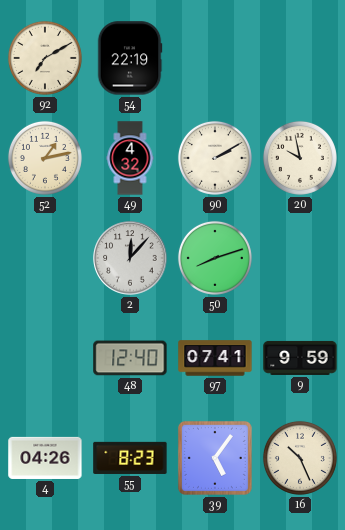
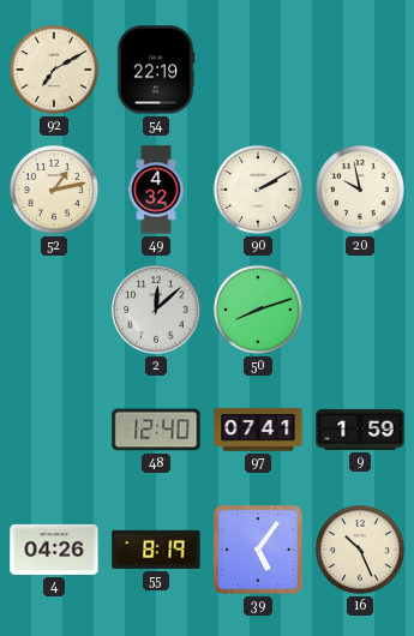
2: 12:07 -> 12:08
9: 9:59 -> 1:59
55: 8:23 -> 8:19
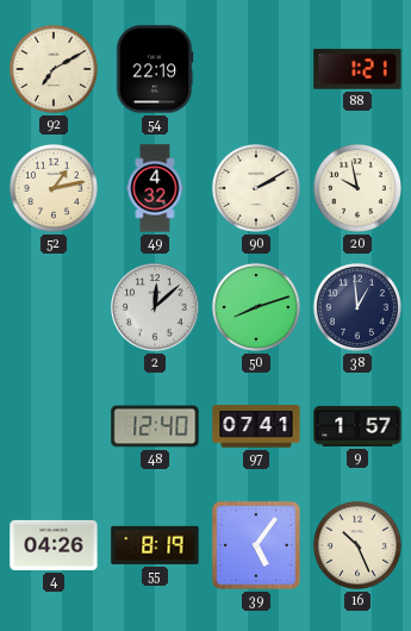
88: none -> 1:21
38: none -> 12:59
9: 1:59 -> 1:57
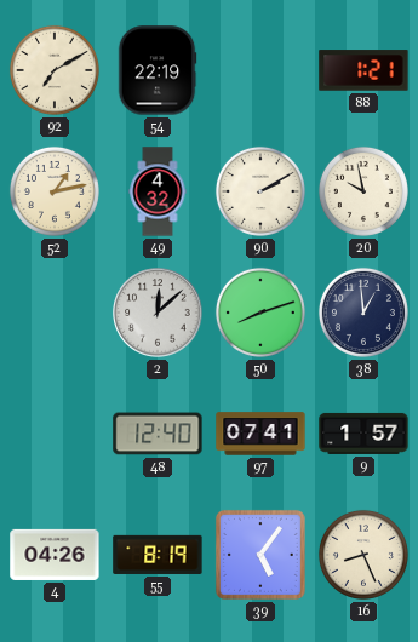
16: 10:26 -> 8:26
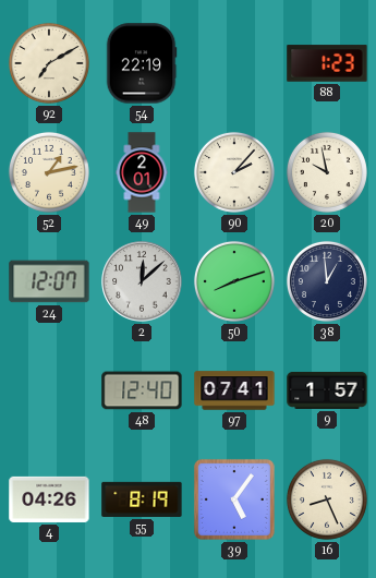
88: 1:21 -> 1:23
49: 4:32 -> 2:01
90: 2:10 -> 2:07
24: none -> 12:07
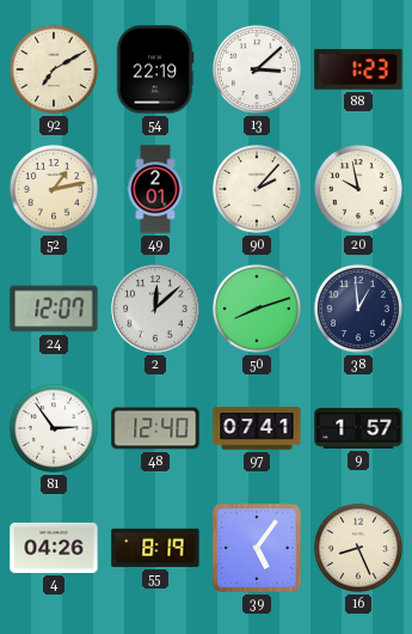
13: none -> 3:08
81: none -> 2:54
